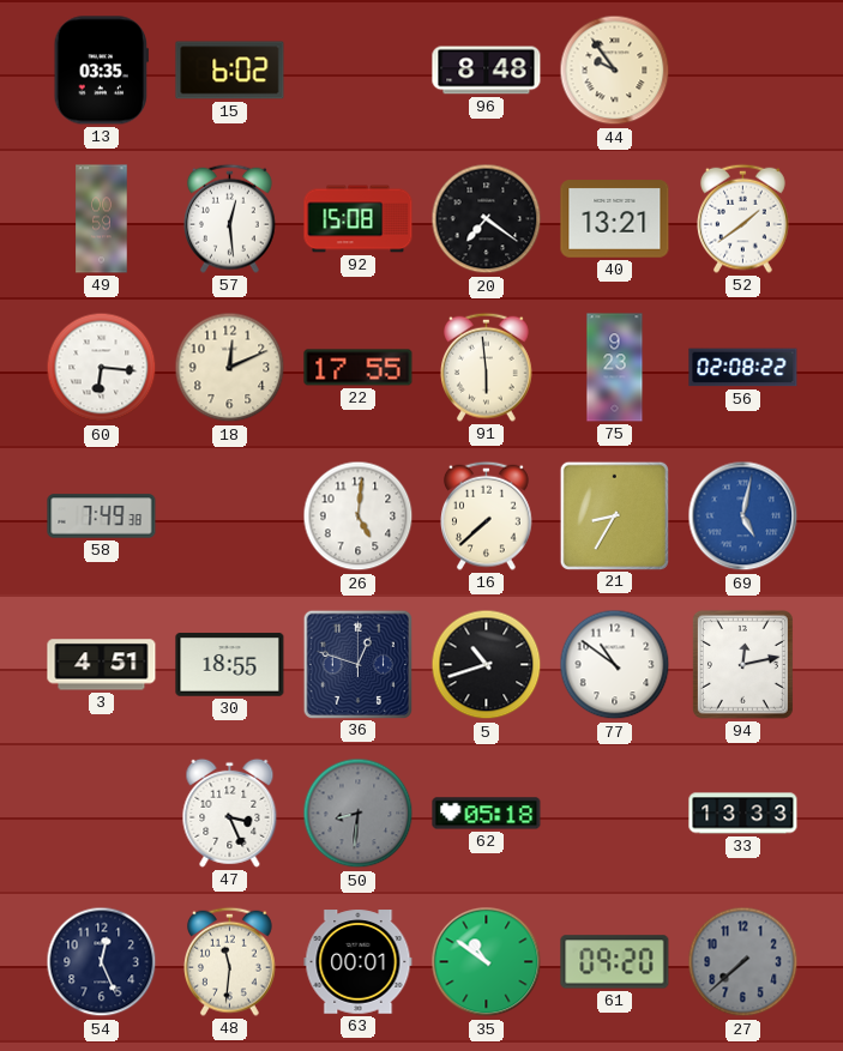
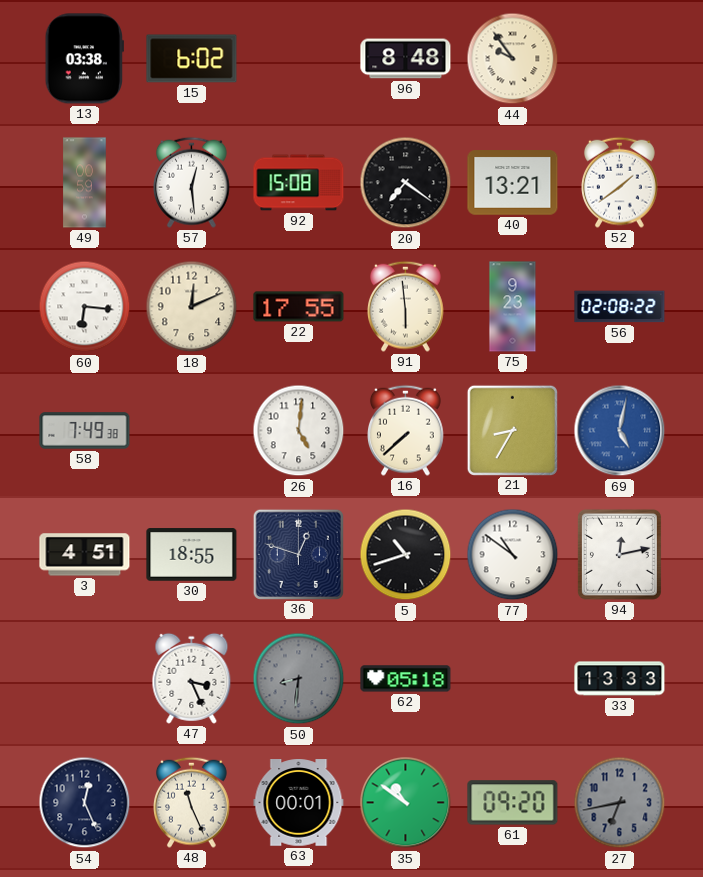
13: 03:35 -> 03:38
48: 11:31 -> 11:26
27: 7:38 -> 6:43
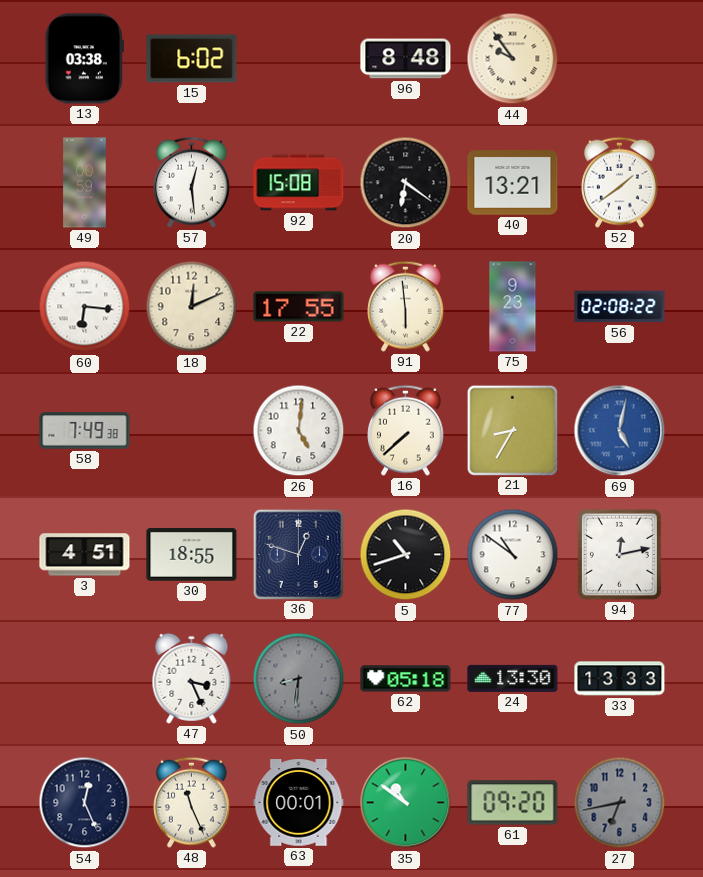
20: 7:21 -> 6:21
24: none -> 13:30
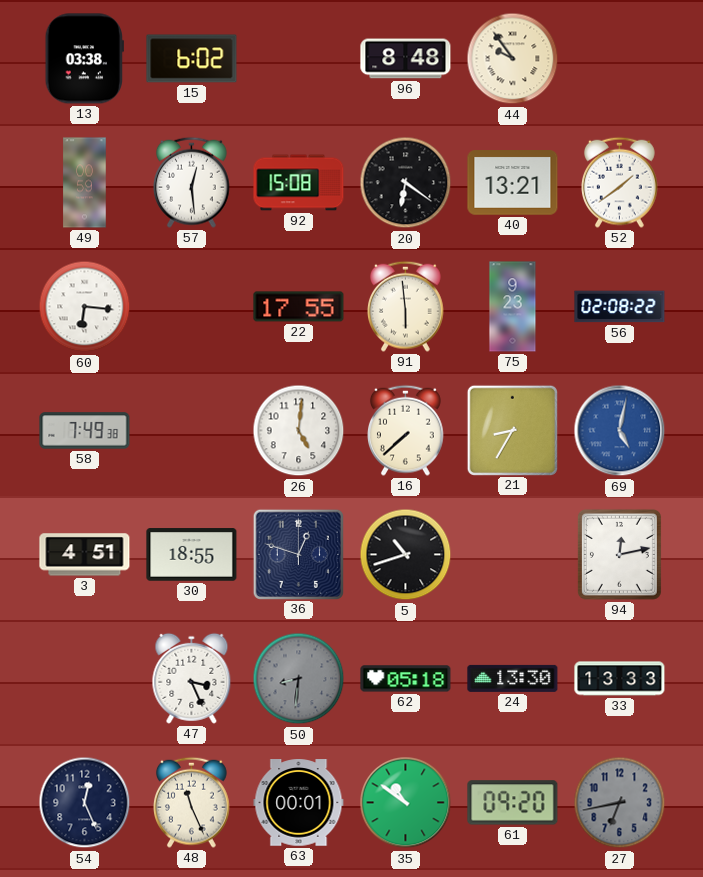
18: 12:11 -> none
77: 10:51 -> none
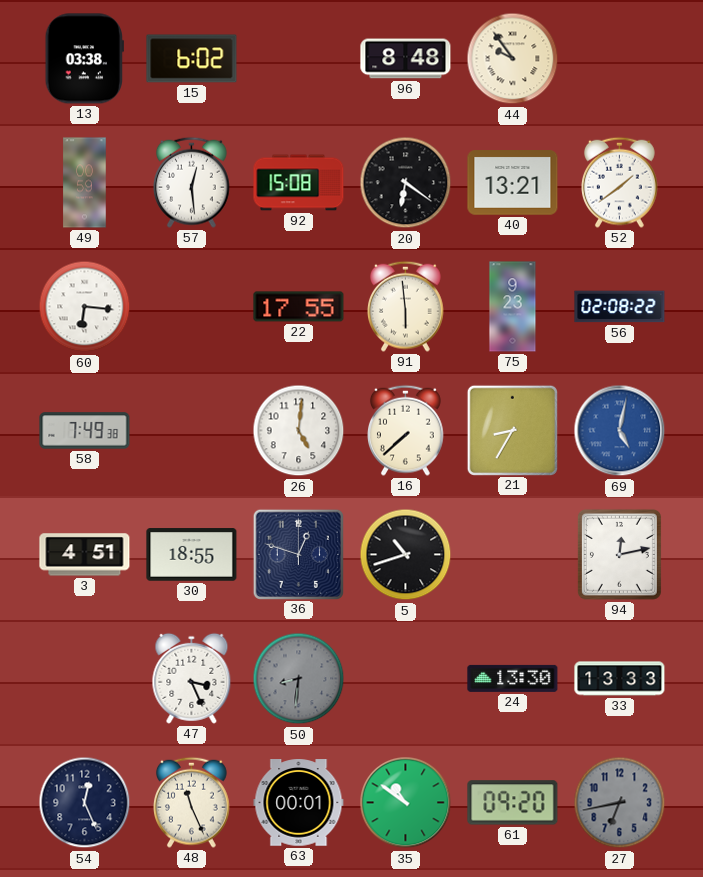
62: 05:18 -> none
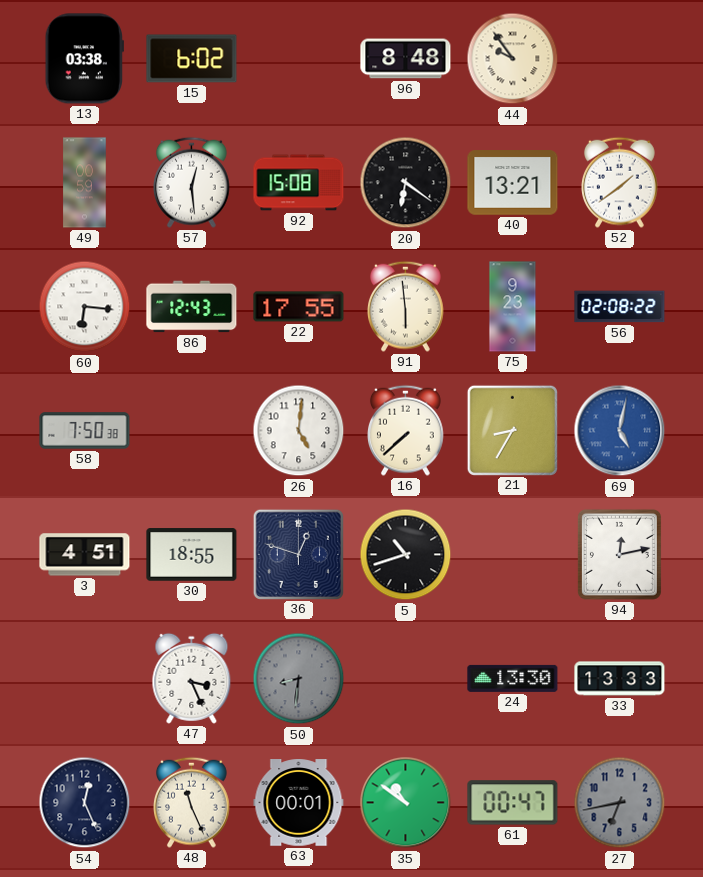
86: none -> 12:43
58: 7:49 -> 7:50
61: 09:20 -> 00:47
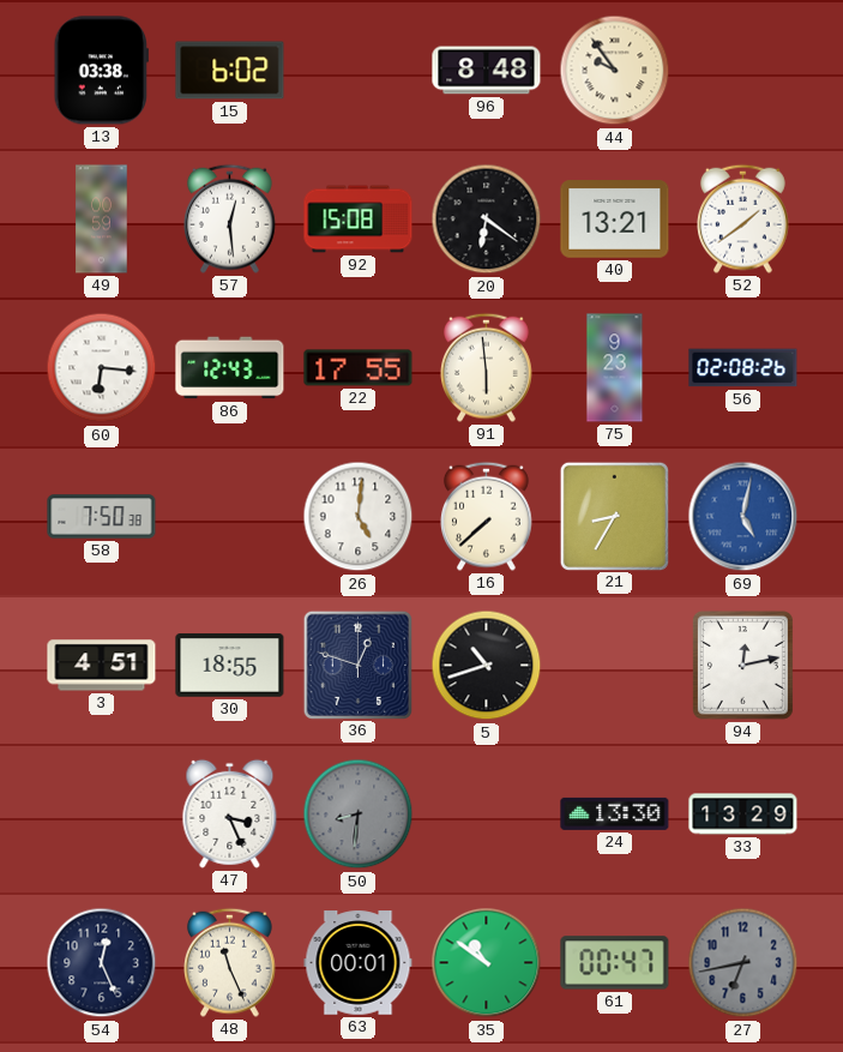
56: 02:08:22 -> 02:08:26
33: 13:33 -> 13:29
